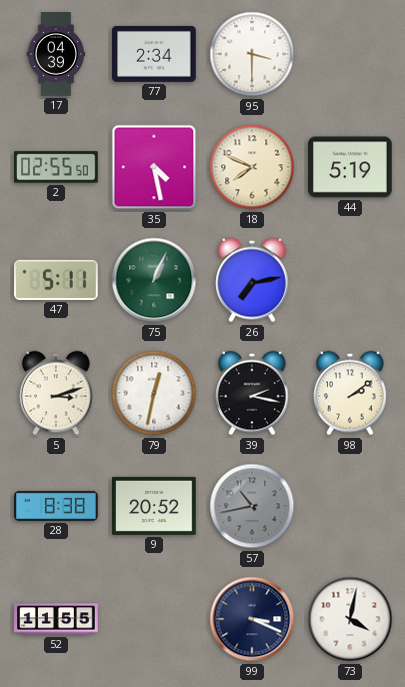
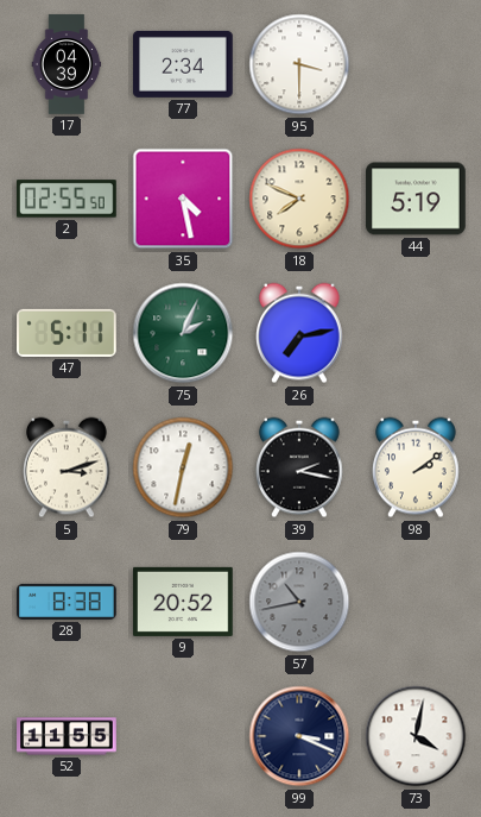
75: 1:04 -> 2:04
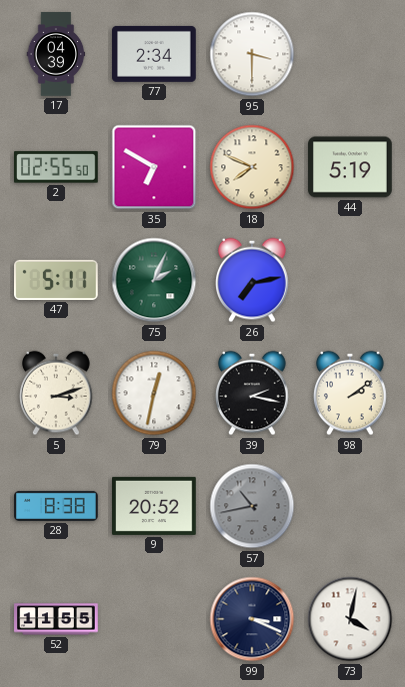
35: 4:28 -> 6:50
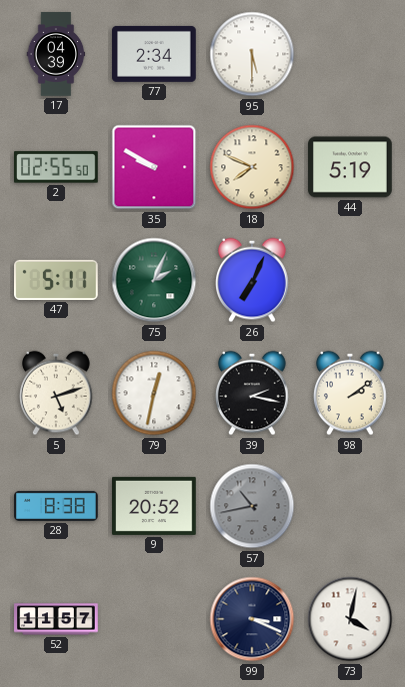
95: 3:30 -> 5:30
35: 6:50 -> 9:50
26: 7:13 -> 7:04
5: 3:12 -> 5:12
52: 11:55 -> 11:57
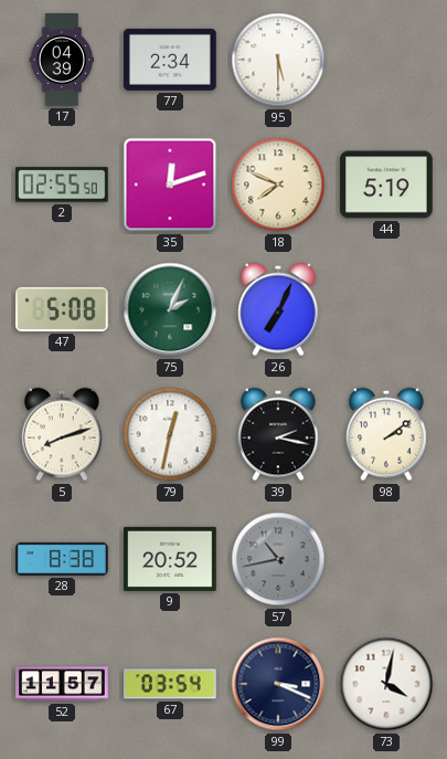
35: 9:50 -> 12:12
47: 5:11 -> 5:08
5: 5:12 -> 8:12
67: none -> 03:54
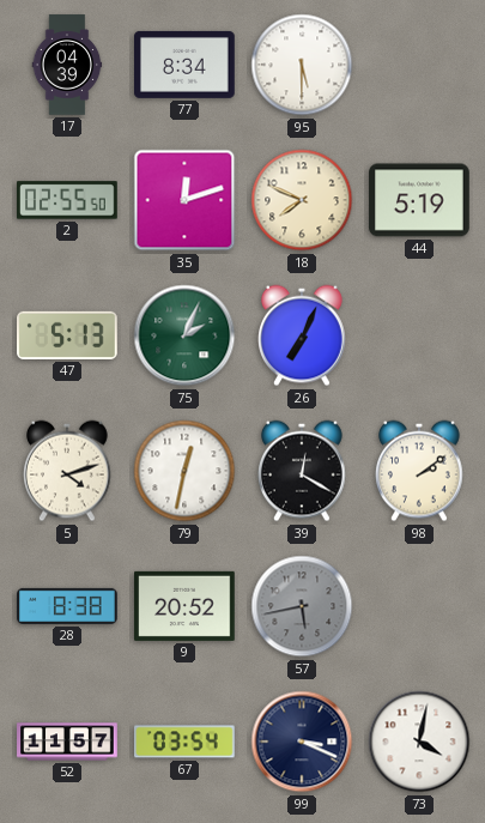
77: 2:34 -> 8:34
47: 5:08 -> 5:13
5: 8:12 -> 4:12
39: 2:17 -> 12:20
57: 10:43 -> 5:43
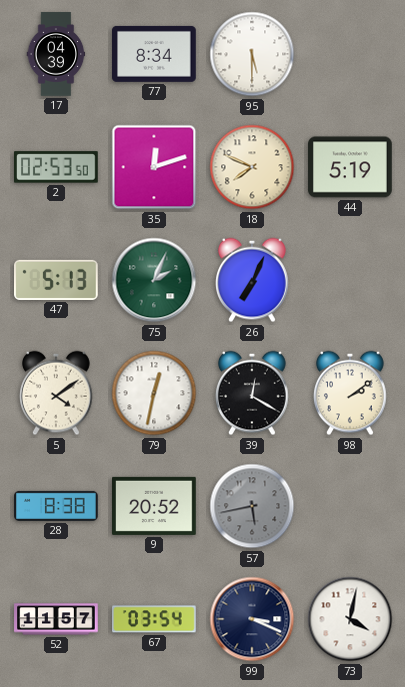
2: 02:55 -> 02:53
5: 4:12 -> 4:09
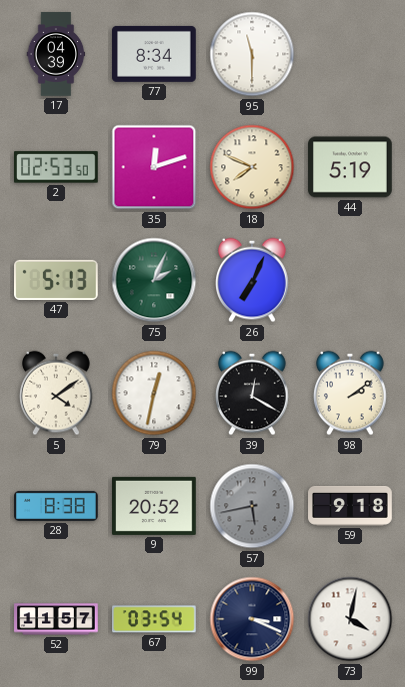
95: 5:30 -> 11:30
59: none -> 9:18
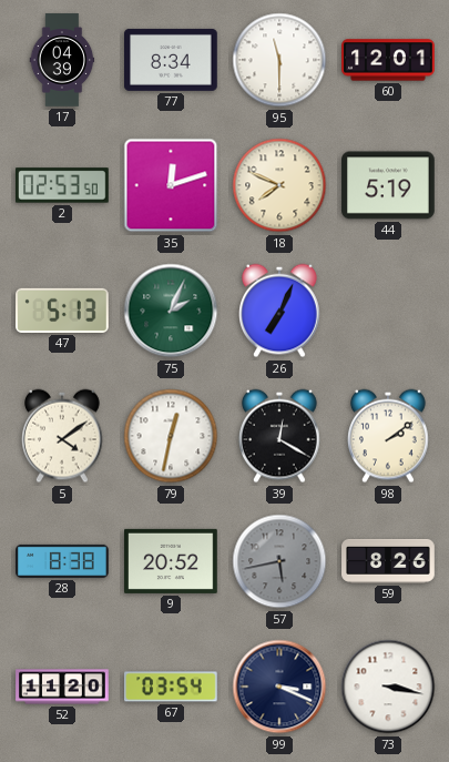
60: none -> 12:01
59: 9:18 -> 8:26
52: 11:57 -> 11:20
73: 4:02 -> 3:17
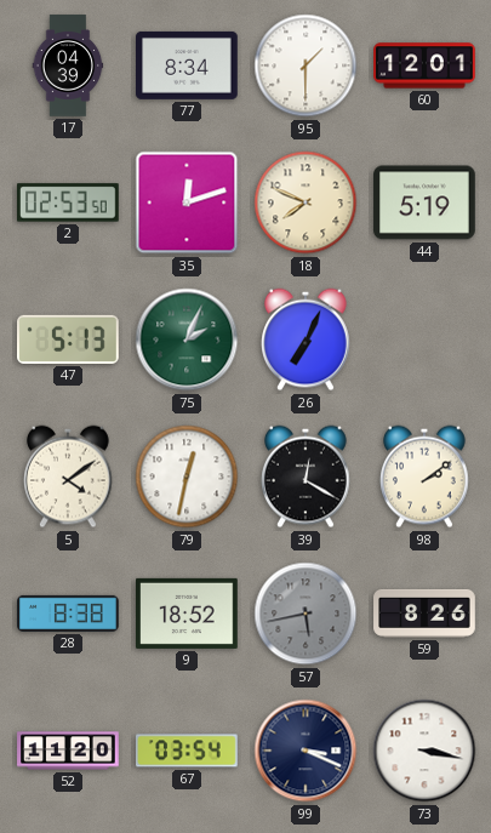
95: 11:30 -> 1:30
9: 20:52 -> 18:52
